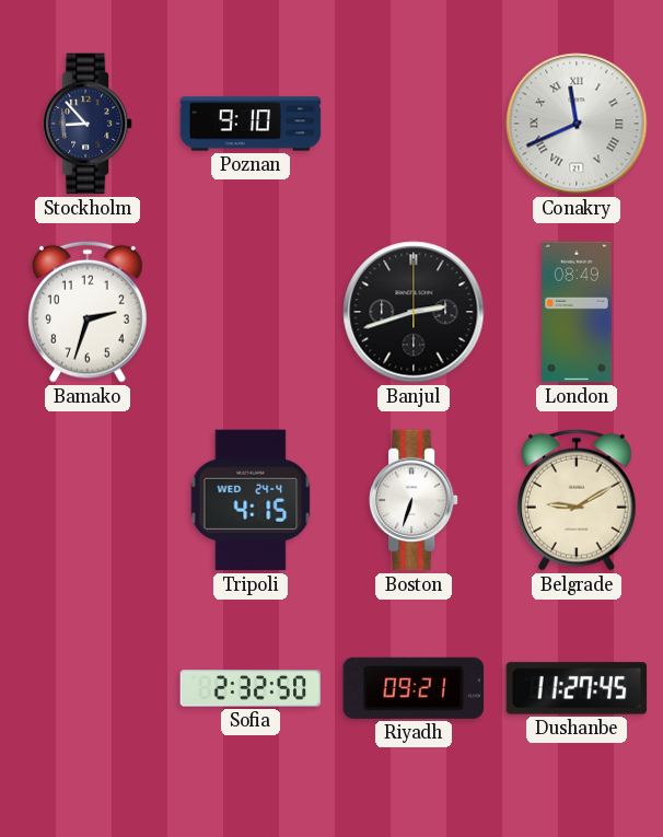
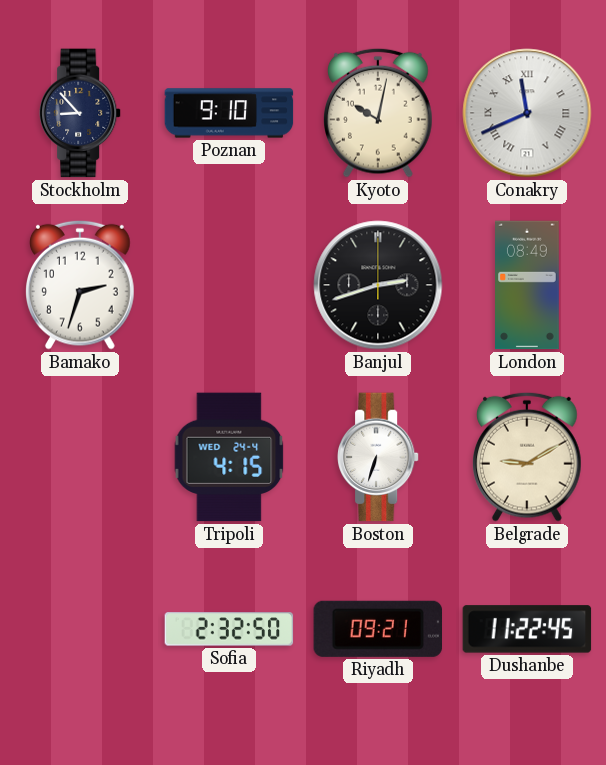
Kyoto: none -> 10:02
Dushanbe: 11:27 -> 11:22
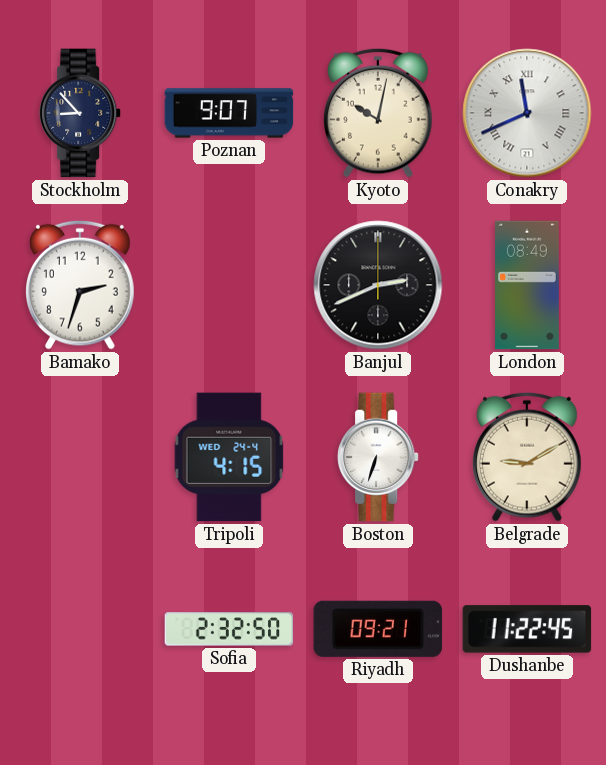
Poznan: 9:10 -> 9:07
Banjul: 2:42 -> 2:41
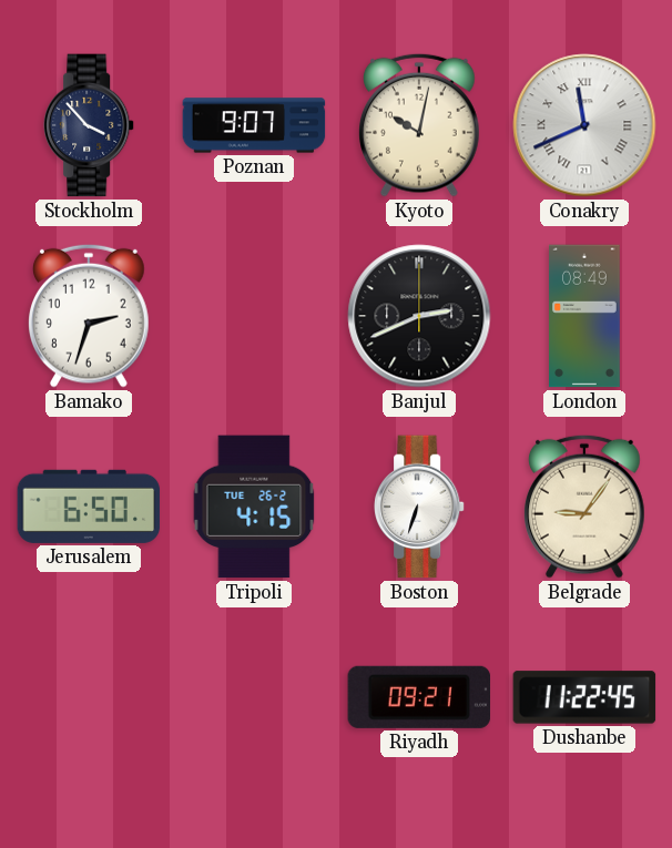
Stockholm: 8:53 -> 3:53
Jerusalem: none -> 6:50
Tripoli date: WED 24-4 -> TUE 26-2
Belgrade: 9:10 -> 9:06
Sofia: 2:32 -> none
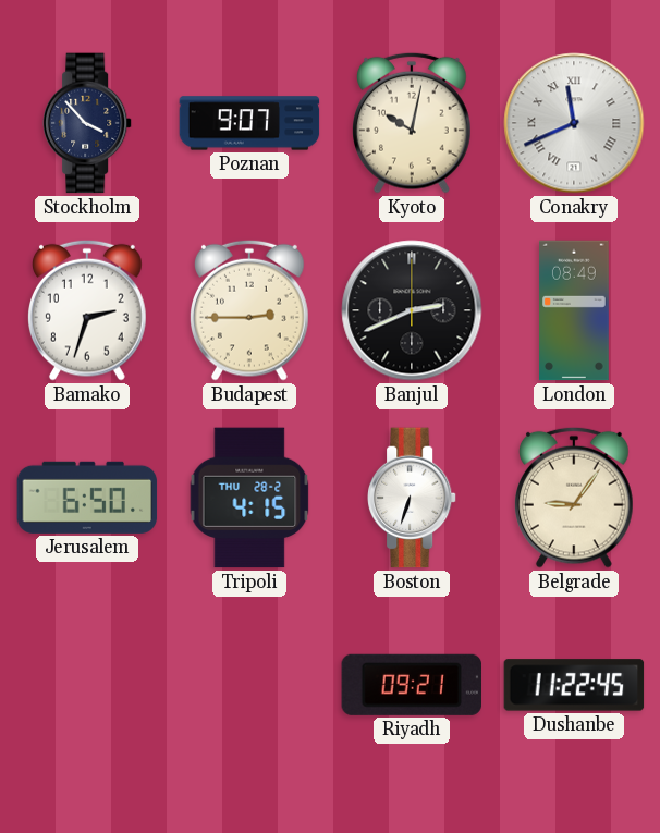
Budapest: none -> 2:45
Tripoli date: TUE 26-2 -> THU 28-2
